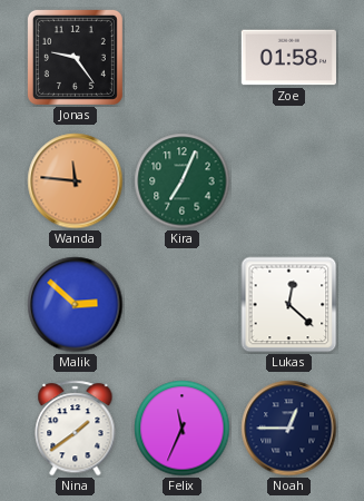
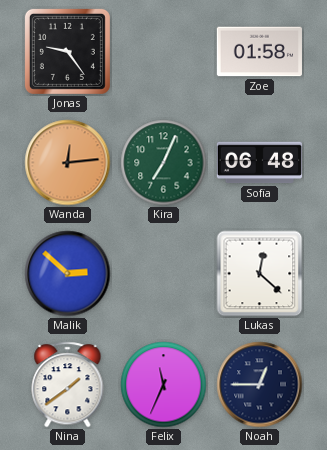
Wanda: 11:46 -> 12:14
Sofia: none -> 06:48
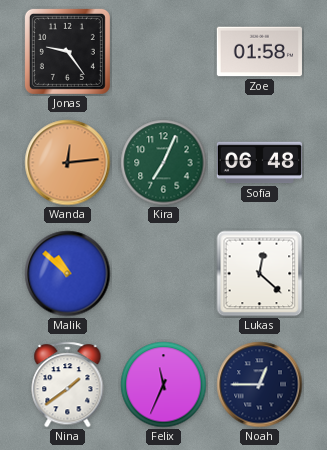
Malik: 2:52 -> 10:52
